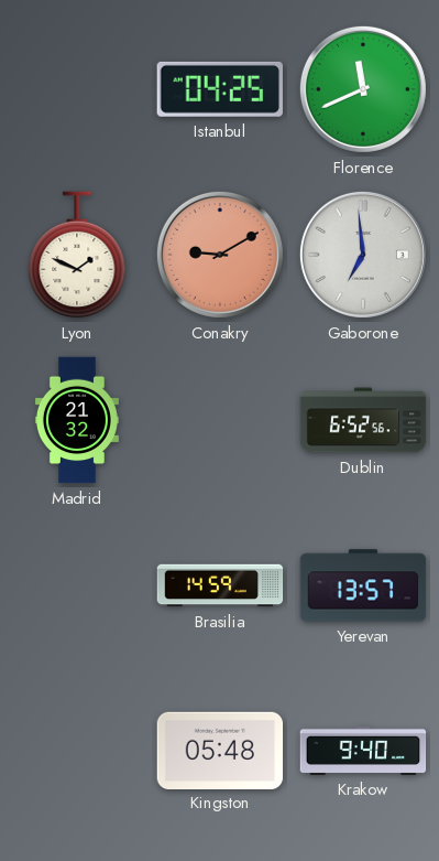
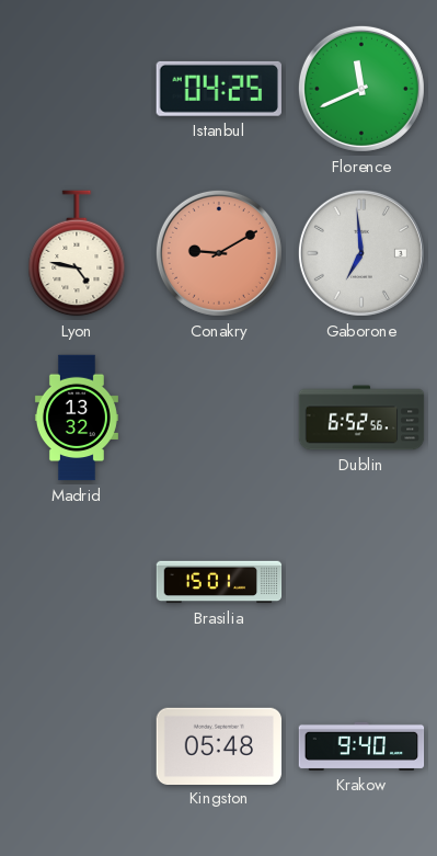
Lyon: 1:49 -> 4:47
Madrid: 21:32 -> 13:32
Brasilia: 14:59 -> 15:01
Yerevan: 13:57 -> none
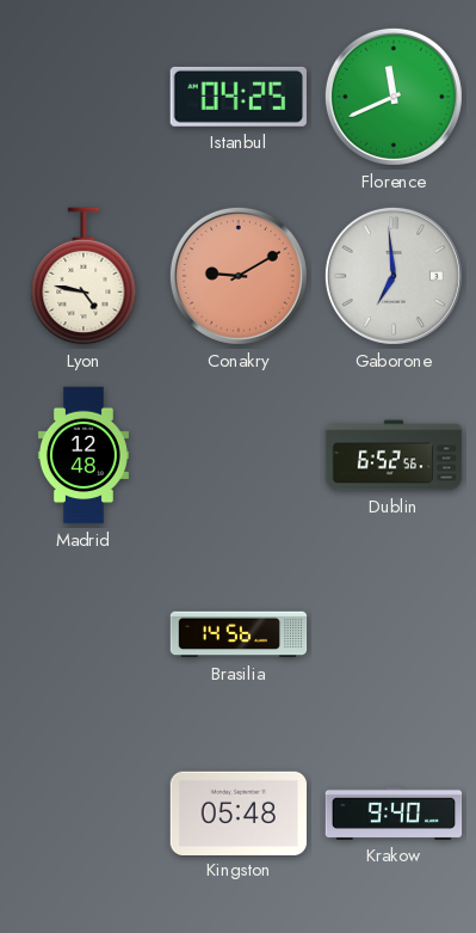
Madrid: 13:32 -> 12:48
Brasilia: 15:01 -> 14:56
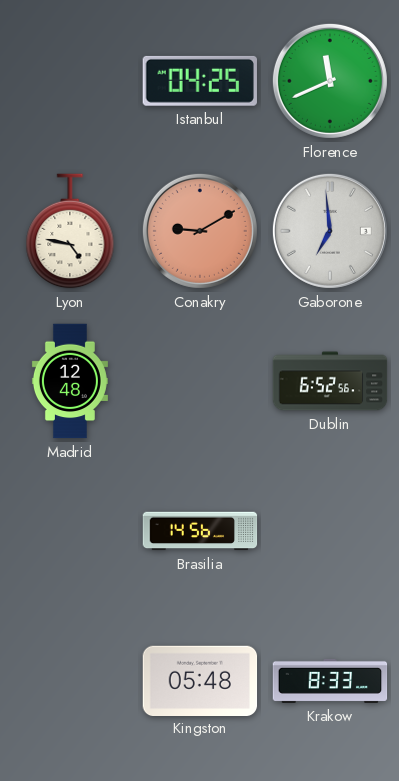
Krakow: 9:40 -> 8:33
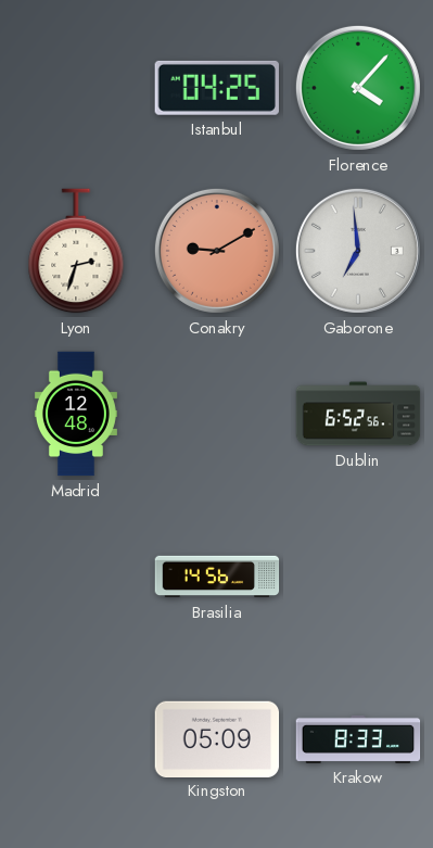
Florence: 11:41 -> 4:07
Lyon: 4:47 -> 2:33
Kingston: 05:48 -> 05:09
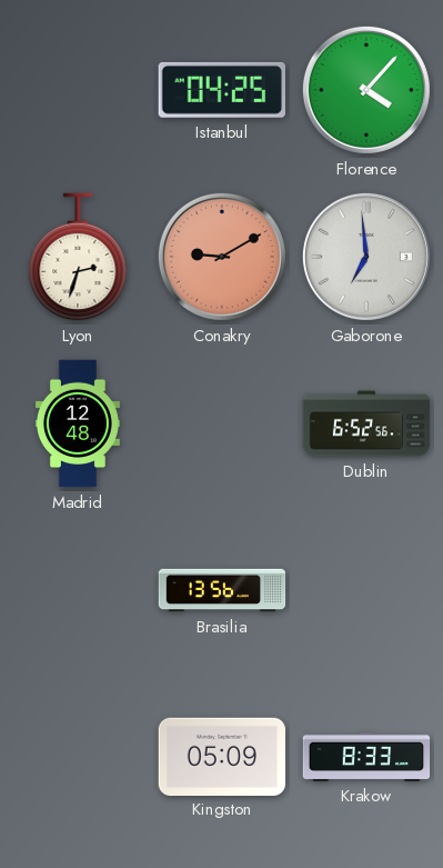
Brasilia: 14:56 -> 13:56
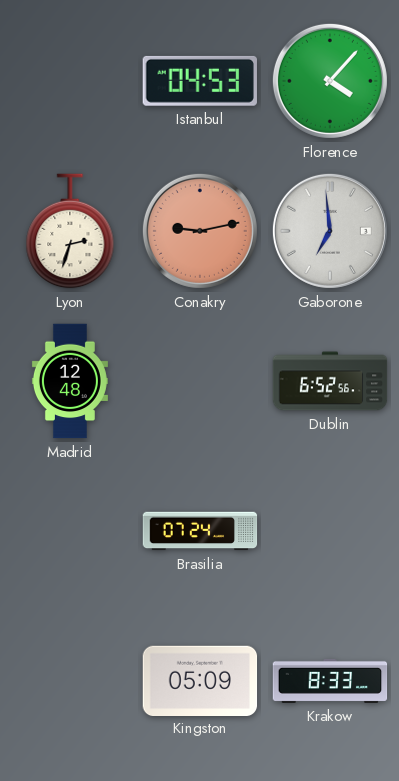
Istanbul: 04:25 -> 04:53
Conakry: 9:10 -> 9:13
Brasilia: 13:56 -> 07:24
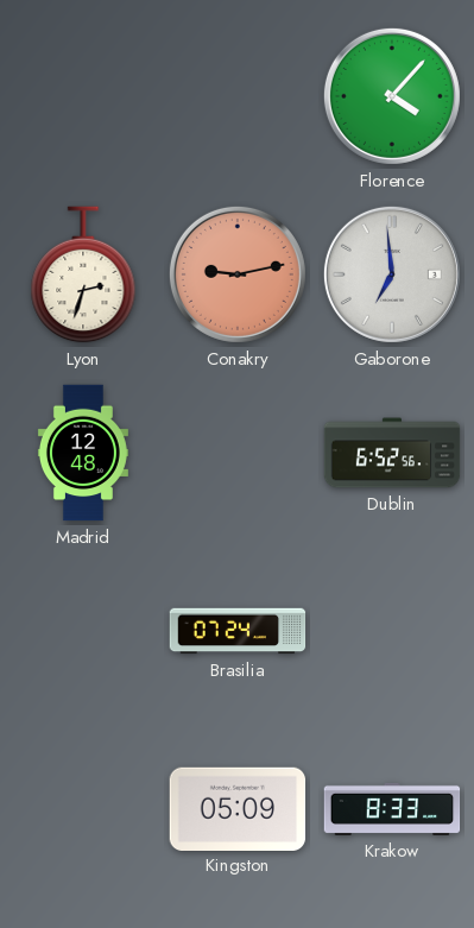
Istanbul: 04:53 -> none
